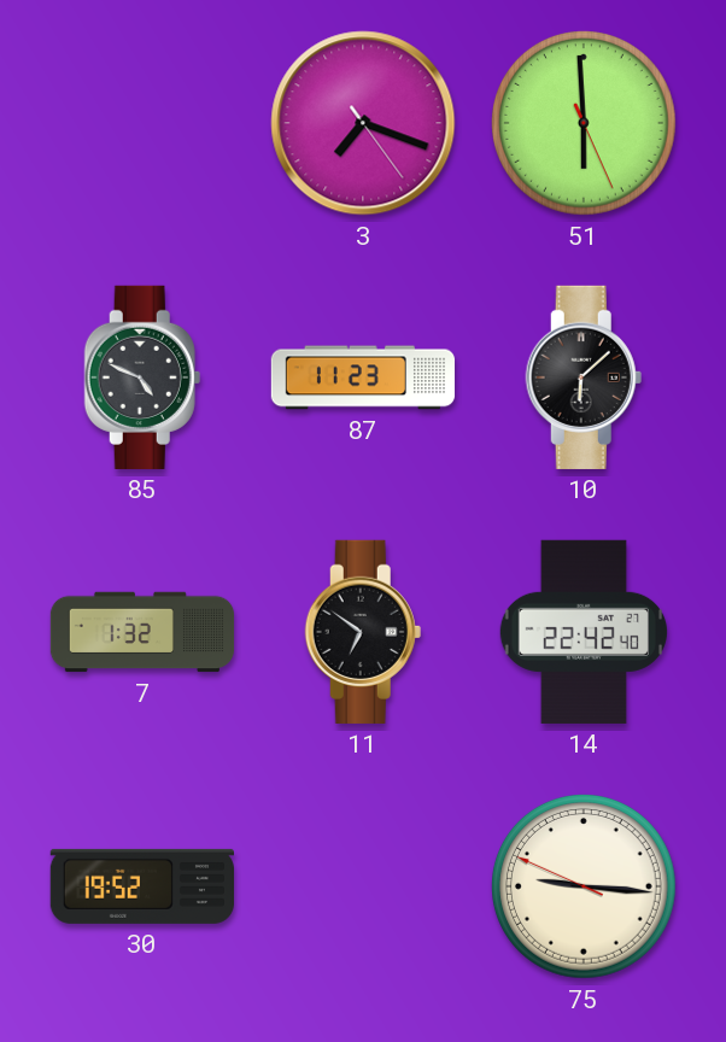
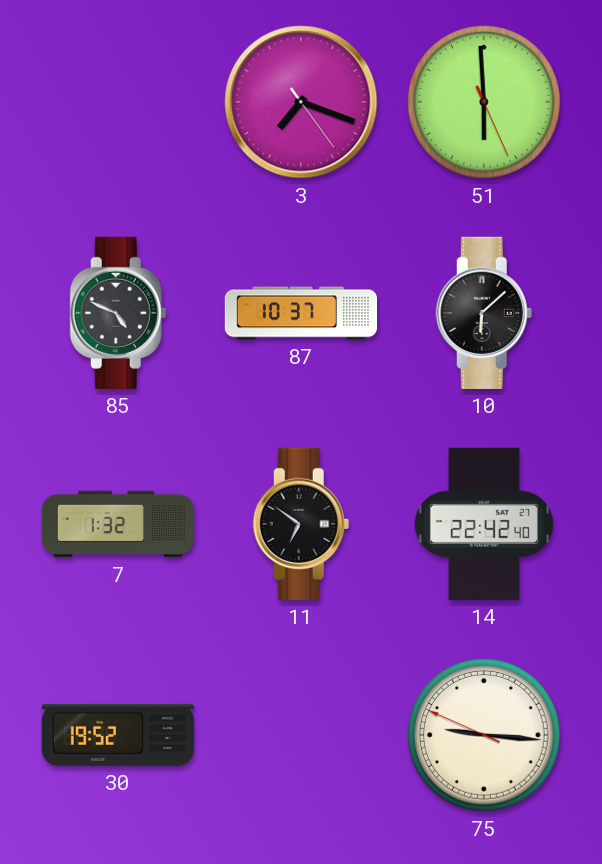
87: 11:23 -> 10:37
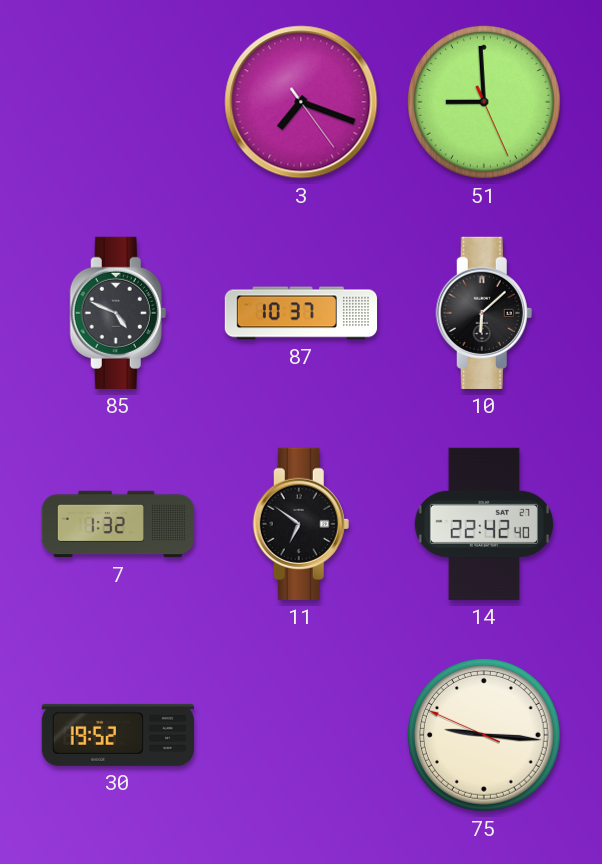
51: 5:59 -> 8:59
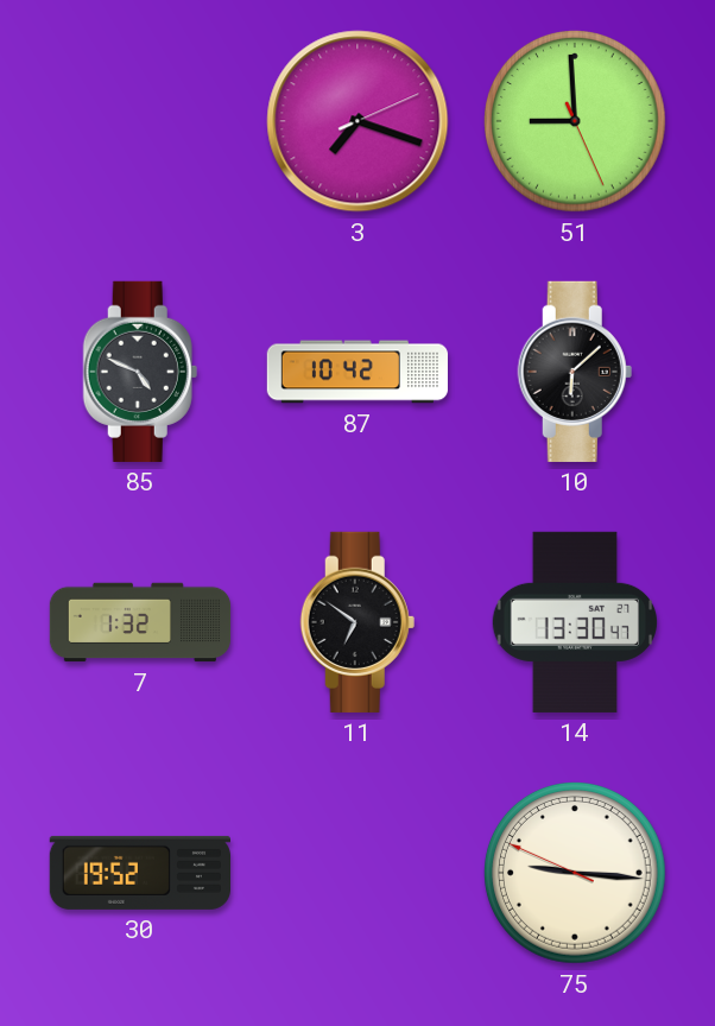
3: 7:18:24 -> 7:18:11
87: 10:37 -> 10:42
14: 22:42 -> 13:30
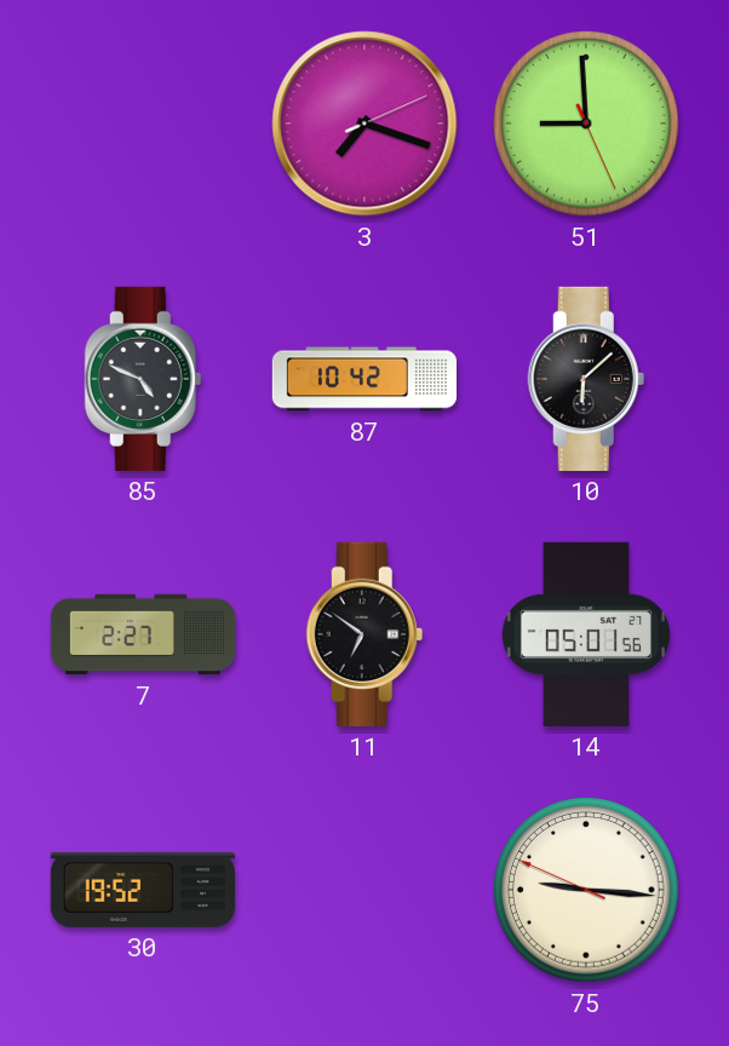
7: 1:32 -> 2:27
14: 13:30 -> 05:01
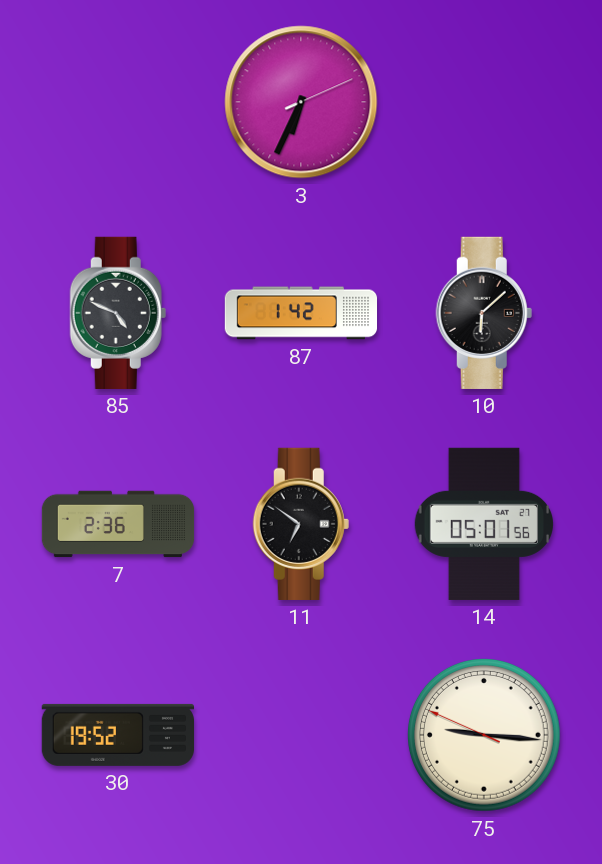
3: 7:18 -> 6:34
51: 8:59 -> none
87: 10:42 -> 1:42
7: 2:27 -> 2:36
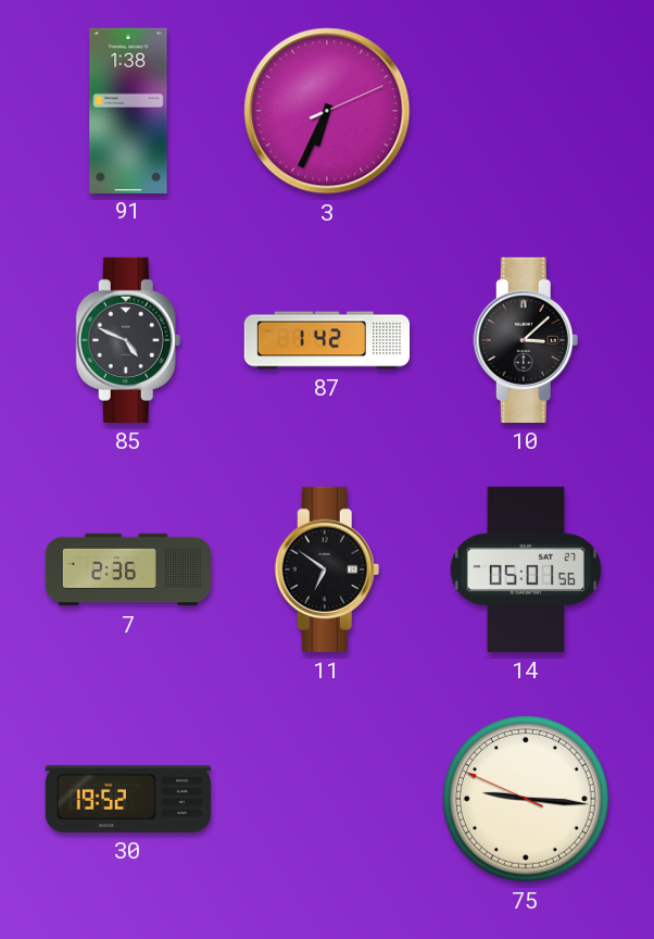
91: none -> 1:38
10: 6:08 -> 3:08
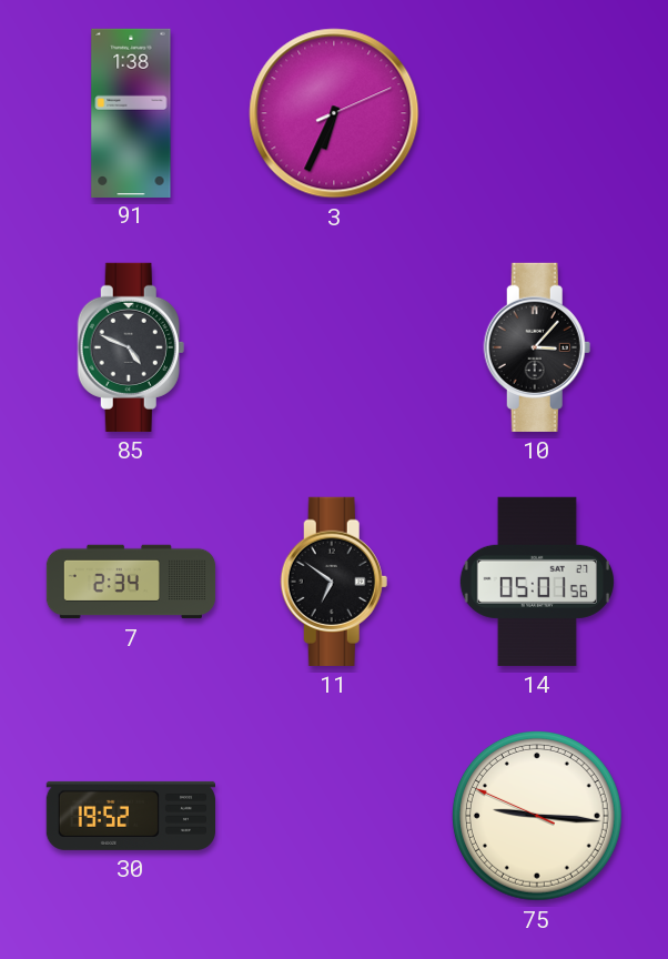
87: 1:42 -> none
10: 3:08 -> 3:07
7: 2:36 -> 2:34
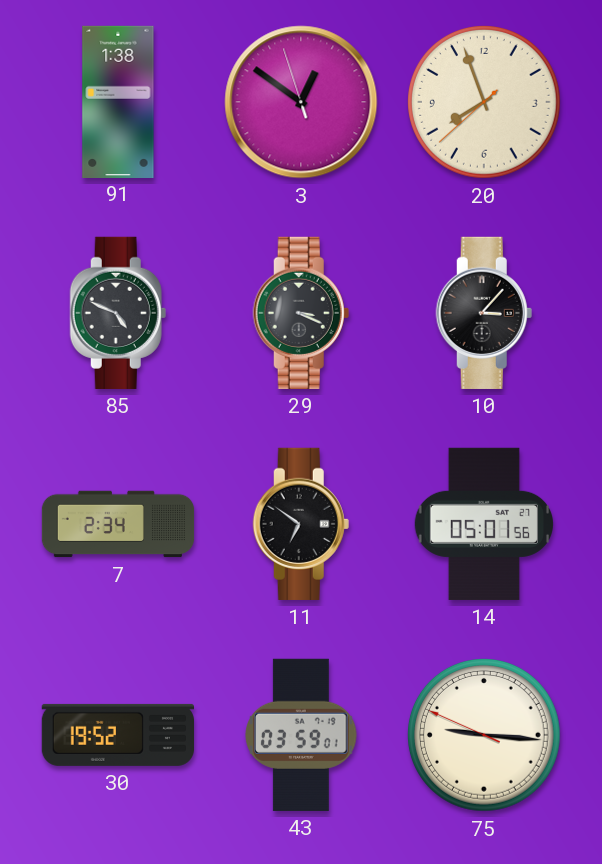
3: 6:34 -> 12:50
20: none -> 7:56
29: none -> 3:19
43: none -> 03:59
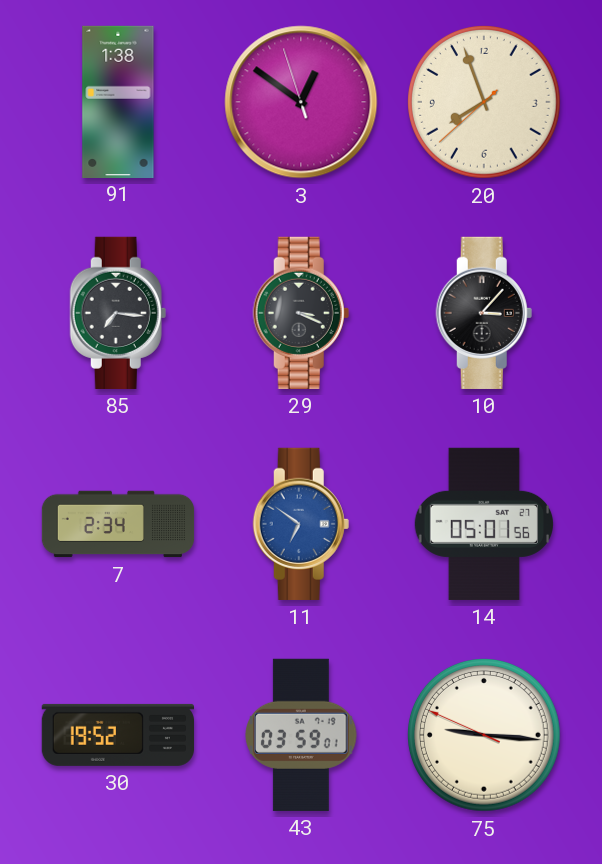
85: 4:49 -> 7:16
11 dial: black -> blue
